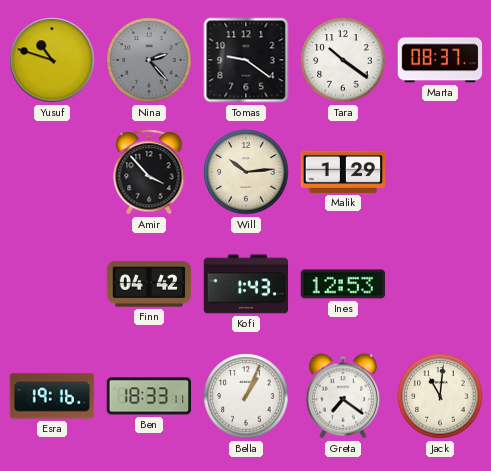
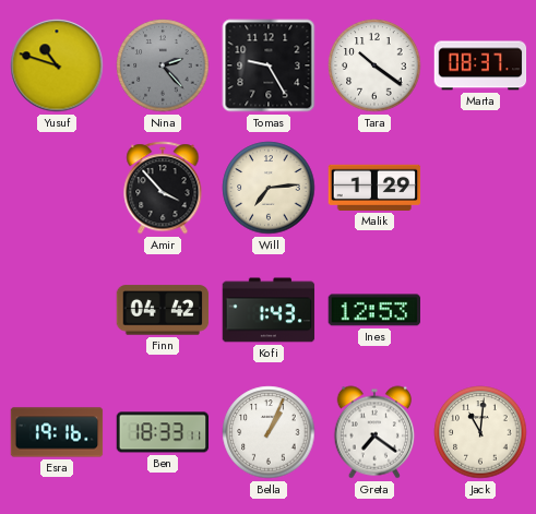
Tomas: 9:21 -> 9:25
Will: 10:14 -> 7:14
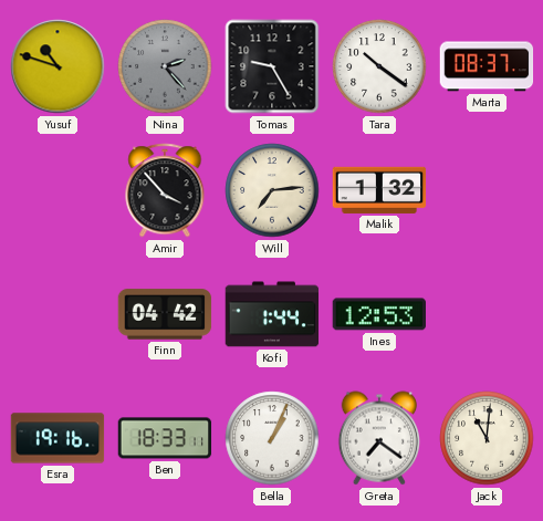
Malik: 1:29 -> 1:32
Kofi: 1:43 -> 1:44
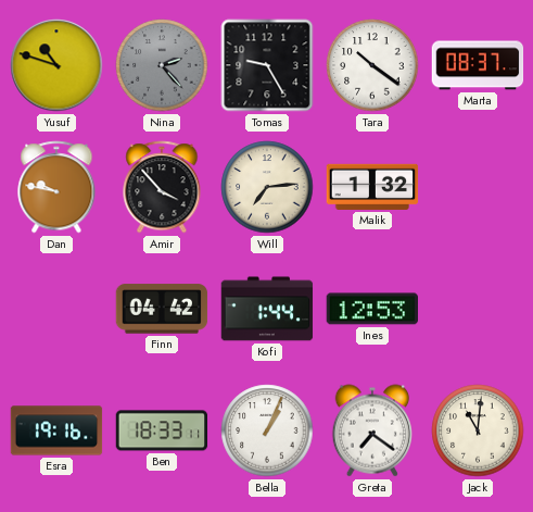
Dan: none -> 9:47
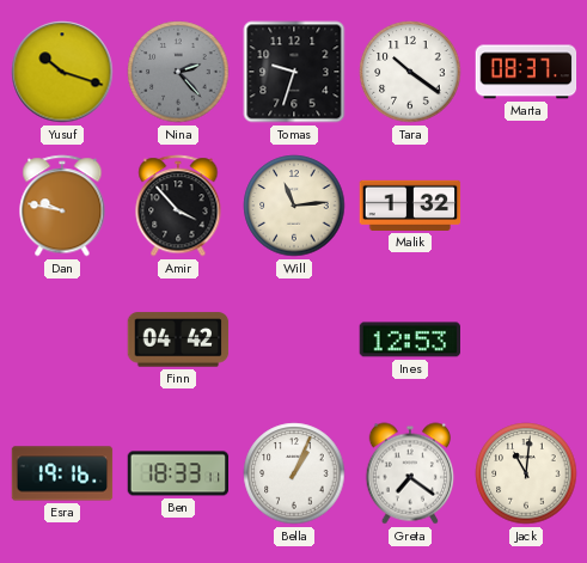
Yusuf: 10:48 -> 10:18
Tomas: 9:25 -> 9:33
Will: 7:14 -> 11:14
Kofi: 1:44 -> none
